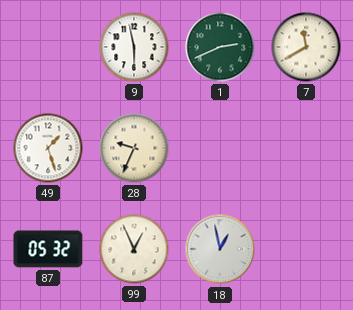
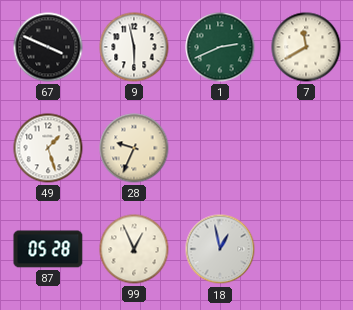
67: none -> 3:49
87: 05:32 -> 05:28
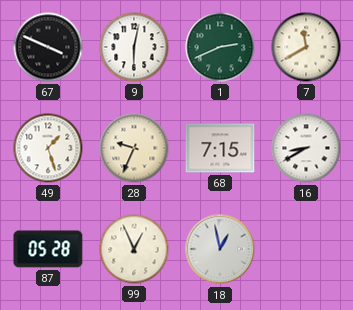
9: 5:58 -> 6:02
68: none -> 7:15
16: none -> 8:40
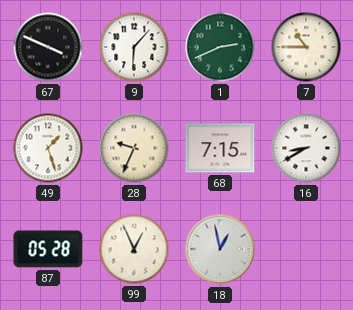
9: 6:02 -> 6:07
7: 11:40 -> 10:45
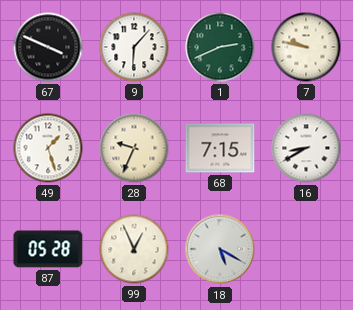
7: 10:45 -> 9:47
18: 12:58 -> 5:20
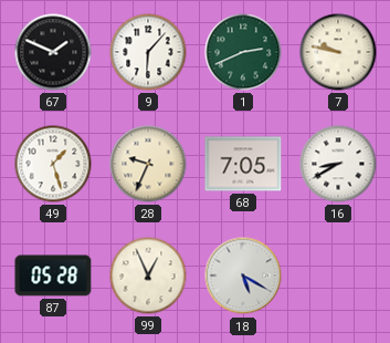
67: 3:49 -> 1:49
68: 7:15 -> 7:05
